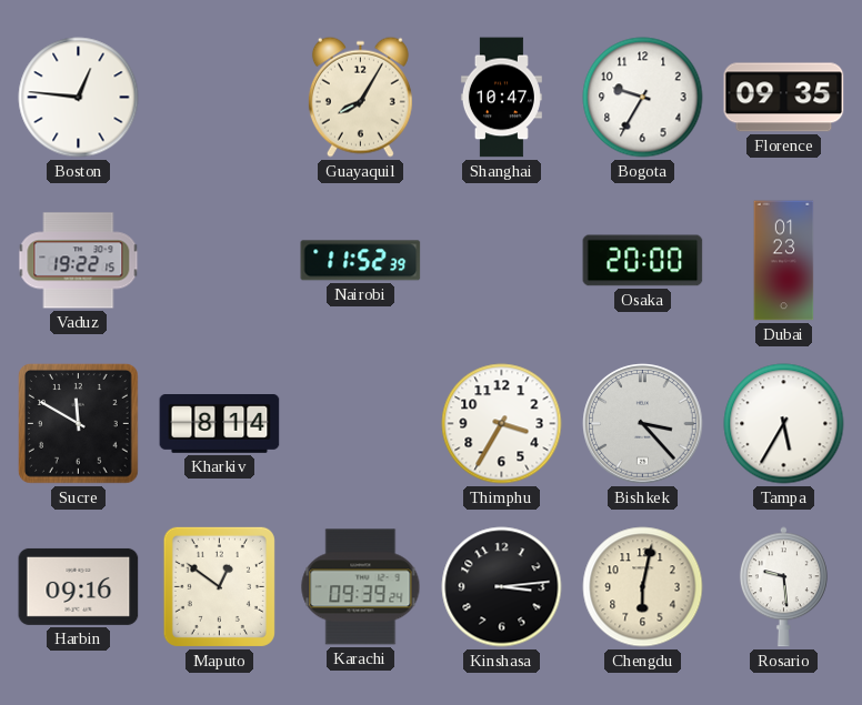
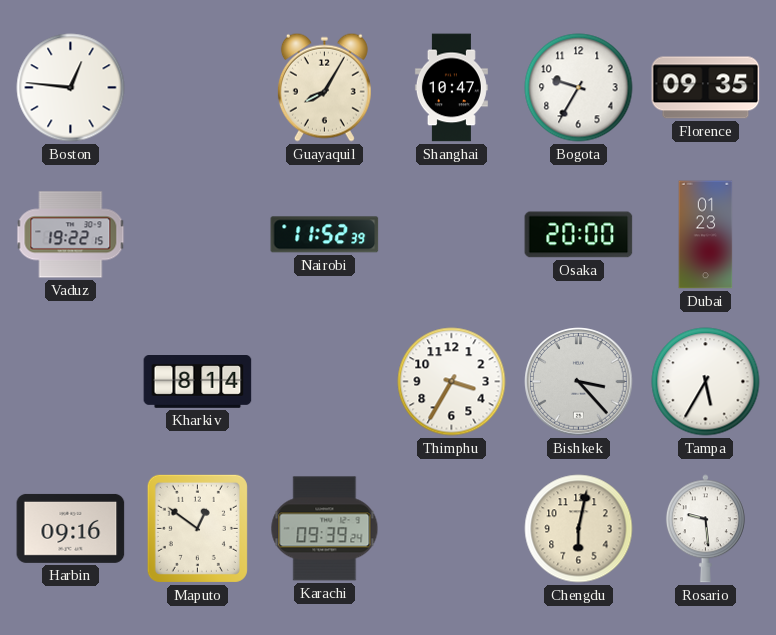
Sucre: 11:50 -> none
Kinshasa: 3:14 -> none
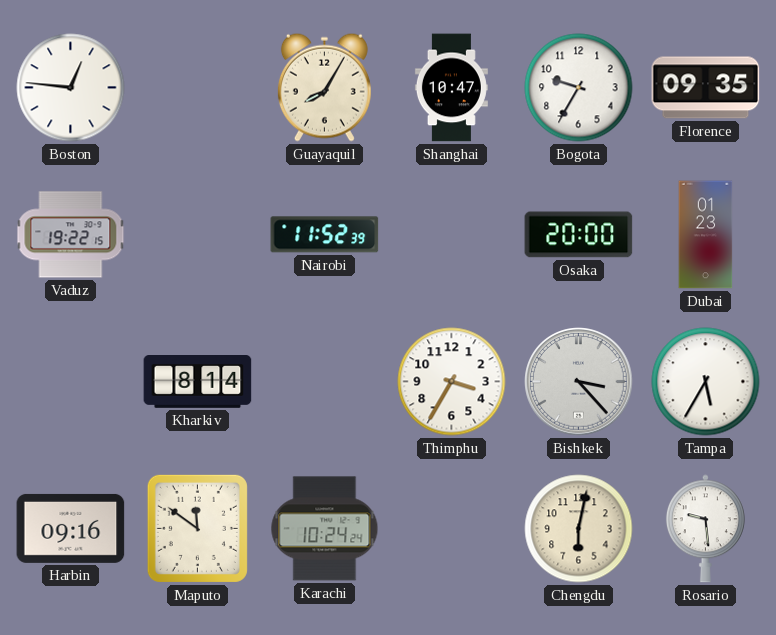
Maputo: 12:51 -> 11:51
Karachi: 09:39 -> 10:24
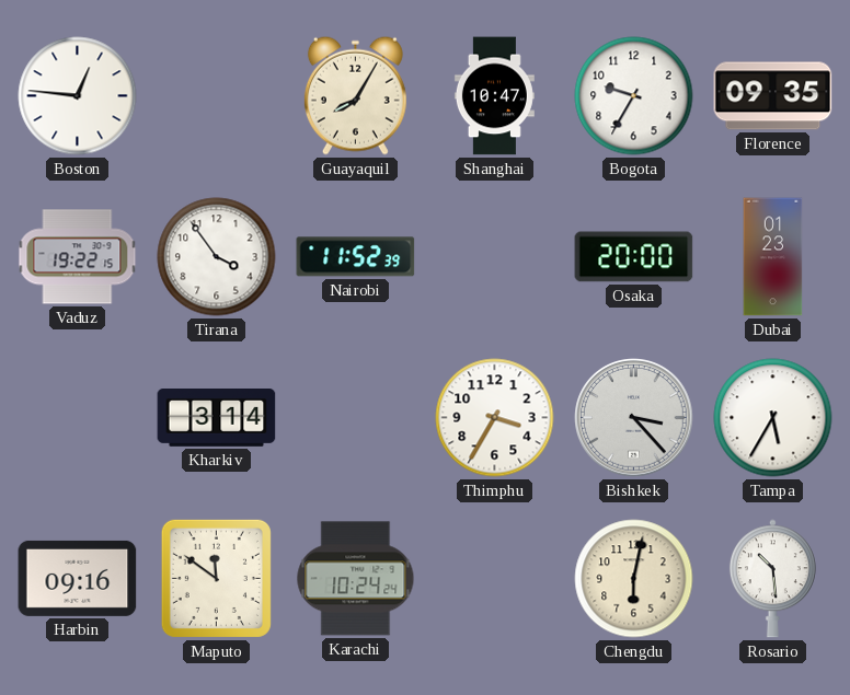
Tirana: none -> 3:54
Kharkiv: 8:14 -> 3:14
Rosario: 9:29 -> 10:29
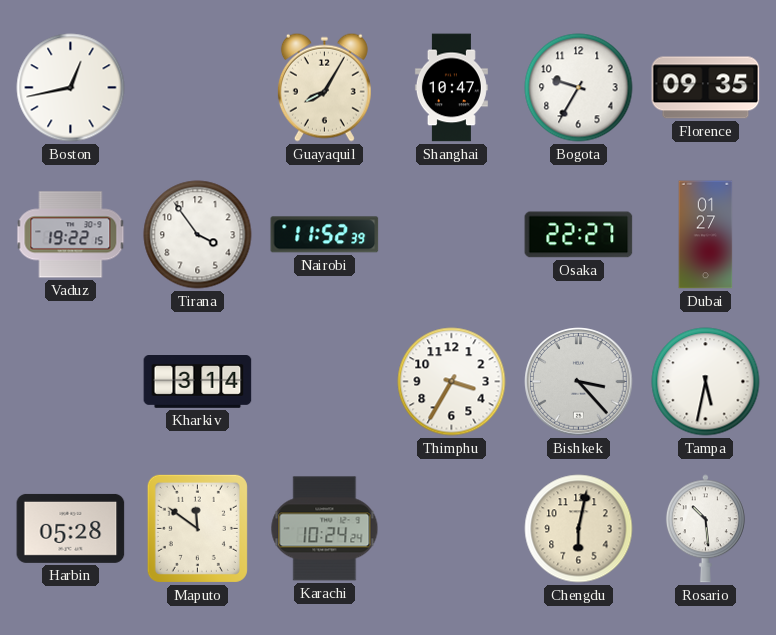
Boston: 12:46 -> 12:43
Osaka: 20:00 -> 22:27
Dubai: 01:23 -> 01:27
Tampa: 5:35 -> 5:32
Harbin: 09:16 -> 05:28
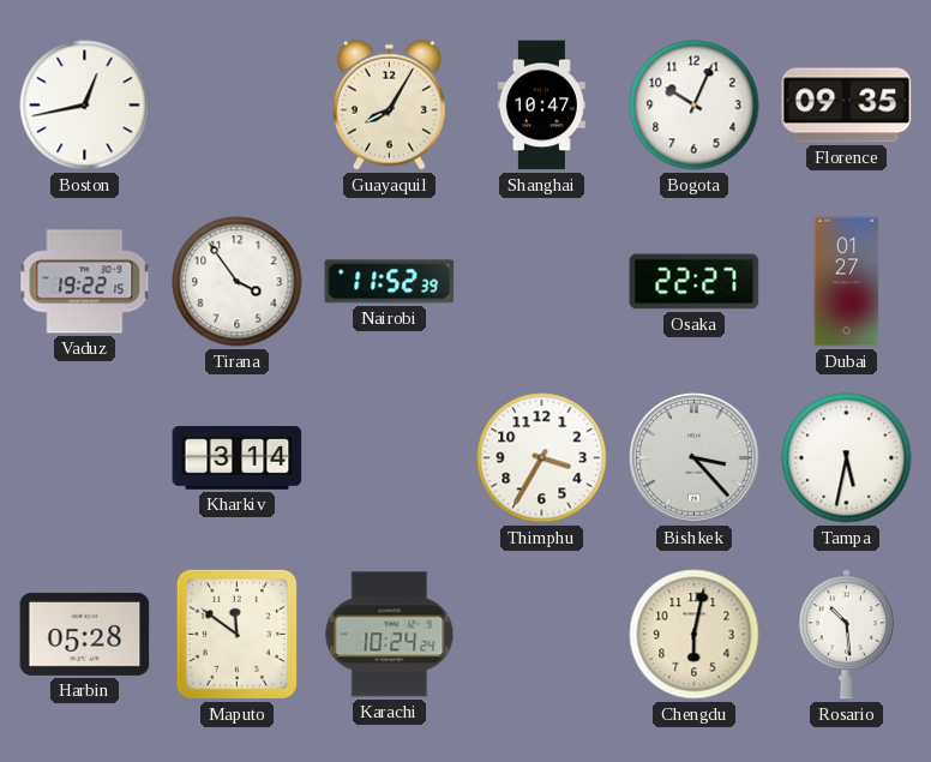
Bogota: 9:35 -> 10:04
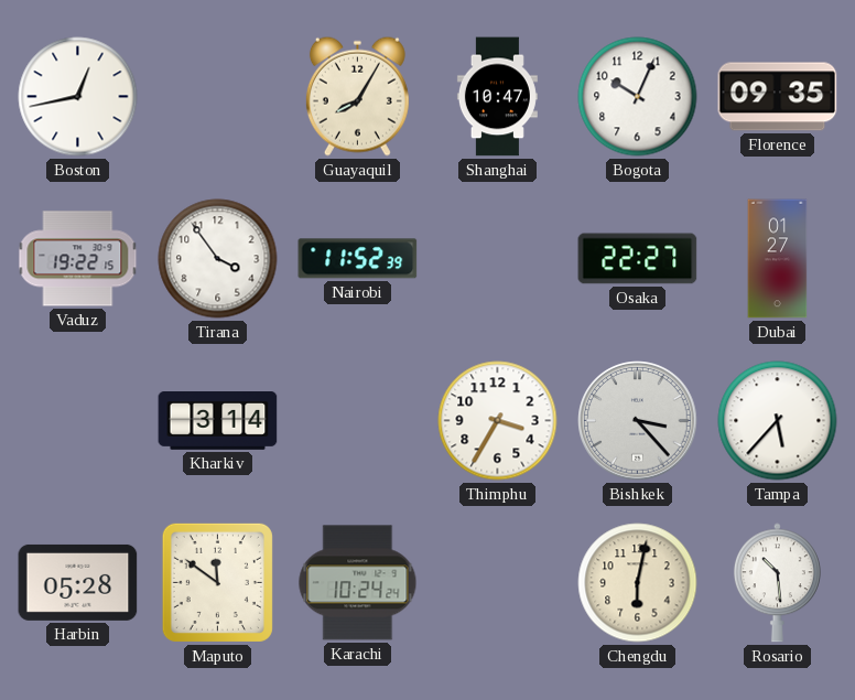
Tampa: 5:32 -> 5:37
